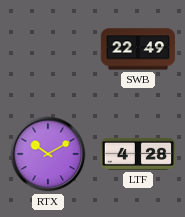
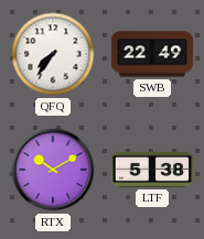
QFQ: none -> 7:36
LTF: 4:28 -> 5:38
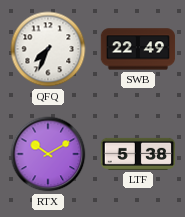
QFQ: 7:36 -> 7:34
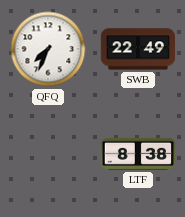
RTX: 10:10 -> none
LTF: 5:38 -> 8:38
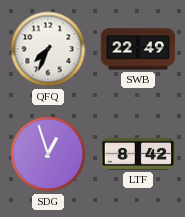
SDG: none -> 12:57
LTF: 8:38 -> 8:42
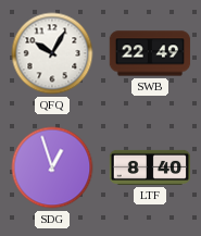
QFQ: 7:34 -> 10:05
LTF: 8:42 -> 8:40
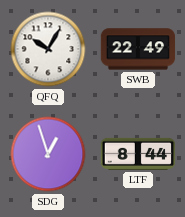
LTF: 8:40 -> 8:44
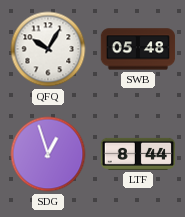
SWB: 22:49 -> 05:48
